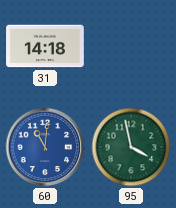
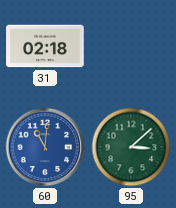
31: 14:18 -> 02:18
95: 3:58 -> 3:08
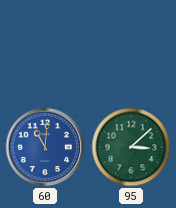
31: 02:18 -> none
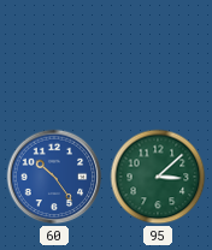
60: 11:01 -> 10:24
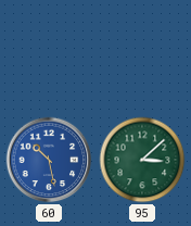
60: 10:24 -> 10:28
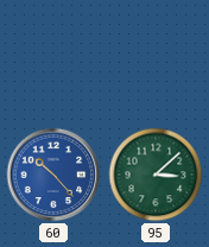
60: 10:28 -> 10:23
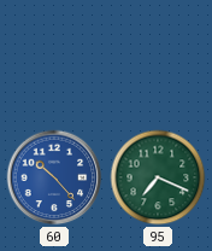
95: 3:08 -> 7:19
